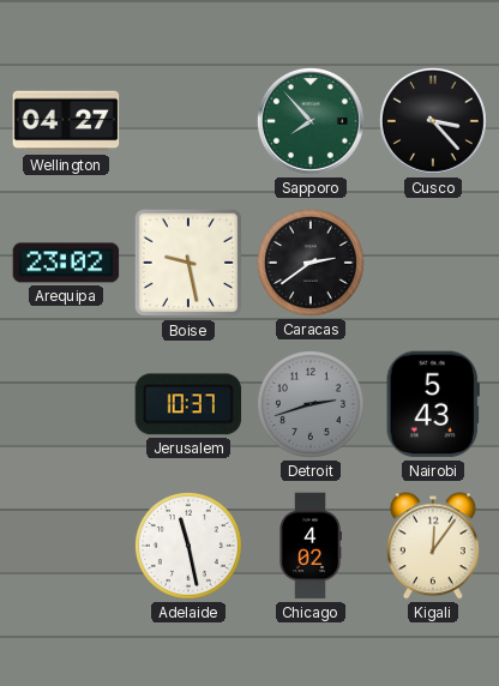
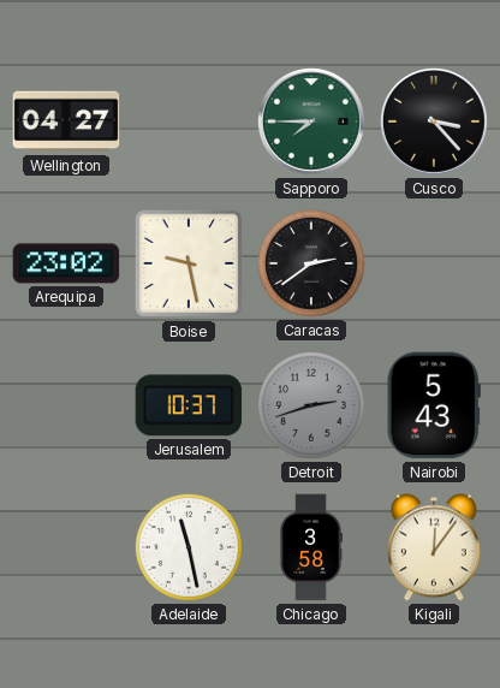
Sapporo: 7:53 -> 7:45
Chicago: 4:02 -> 3:58
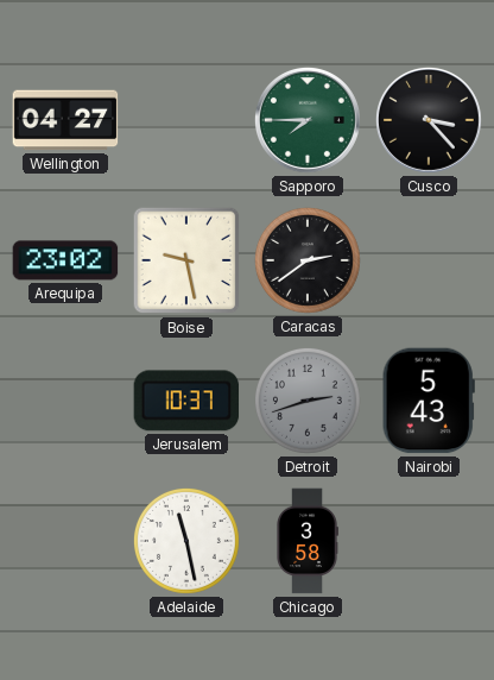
Kigali: 12:06 -> none
